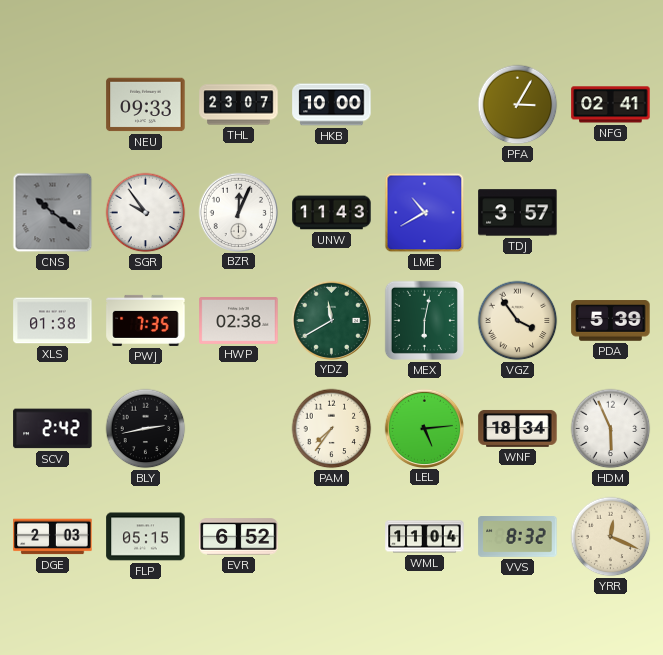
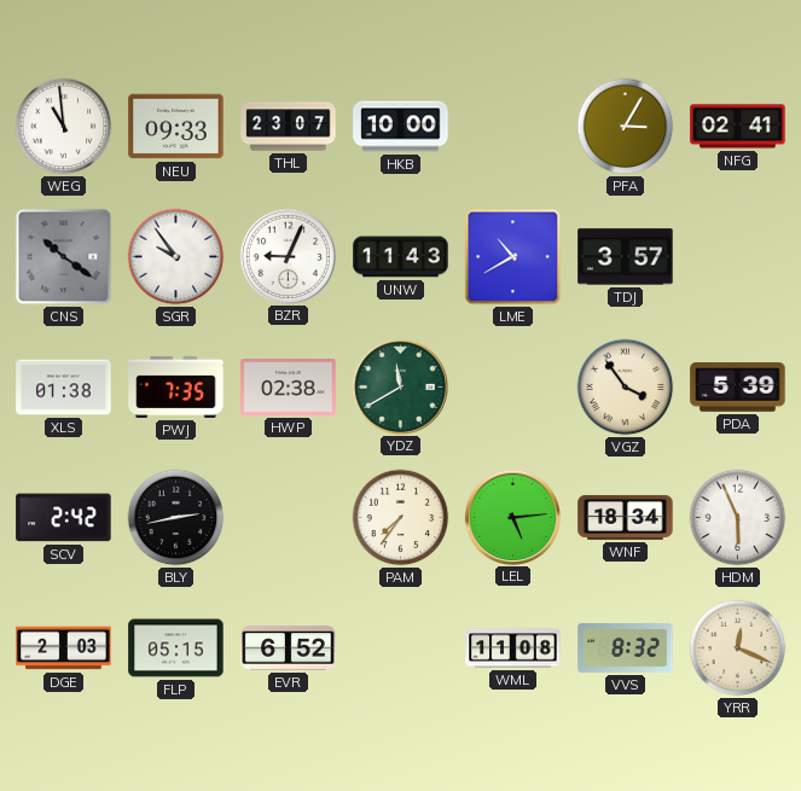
WEG: none -> 10:59
BZR: 12:04 -> 9:04
MEX: 6:02 -> none
WML: 11:04 -> 11:08
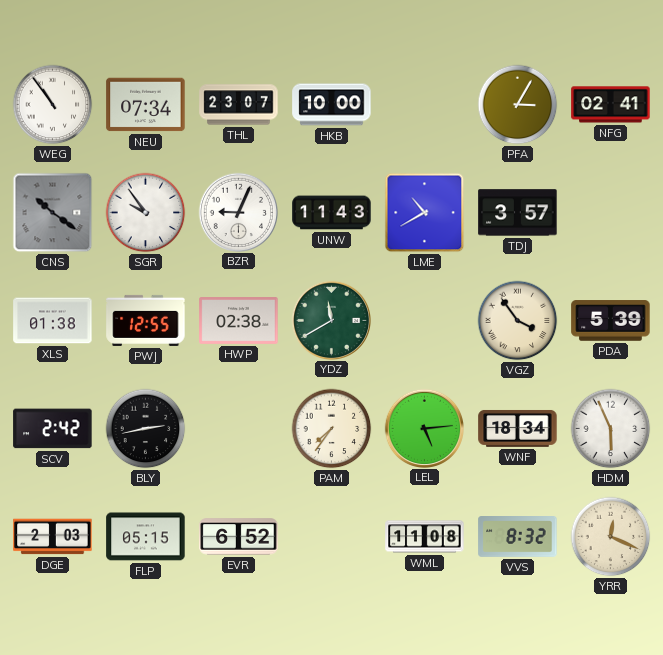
WEG: 10:59 -> 10:54
NEU: 09:33 -> 07:34
PWJ: 7:35 -> 12:55
